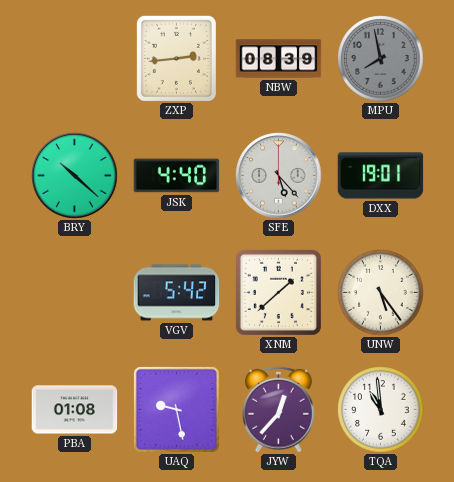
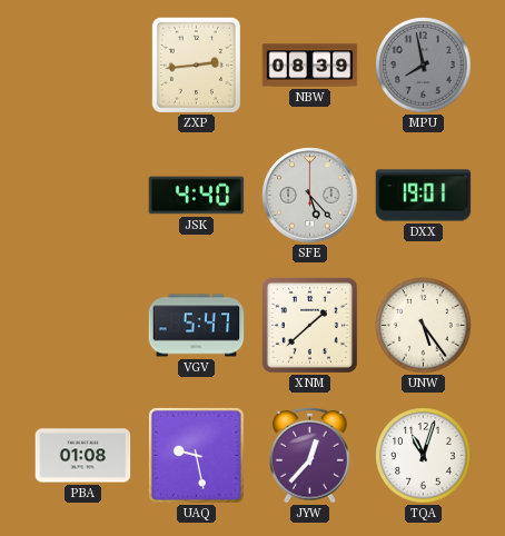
BRY: 10:22 -> none
VGV: 5:42 -> 5:47
TQA: 10:59 -> 11:03
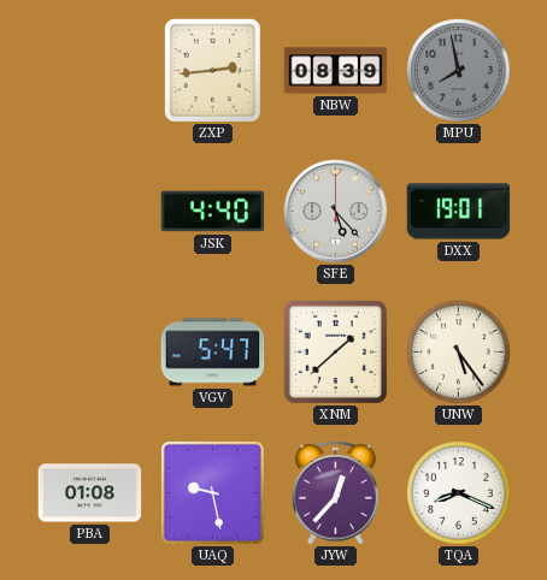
TQA: 11:03 -> 8:19
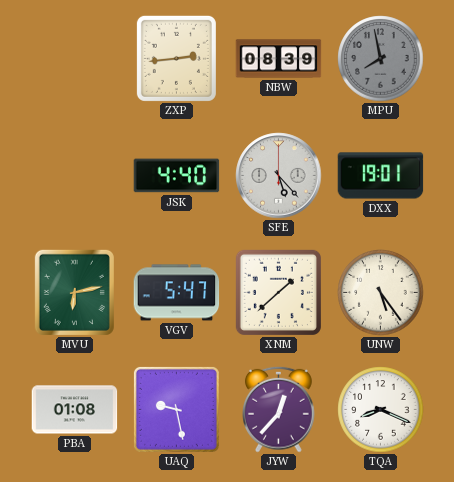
MVU: none -> 6:13
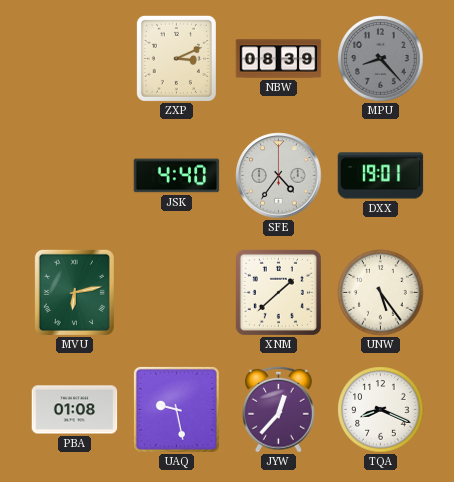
ZXP: 2:44 -> 3:11
MPU: 7:58 -> 8:23
SFE: 5:23 -> 4:36
VGV: 5:47 -> none
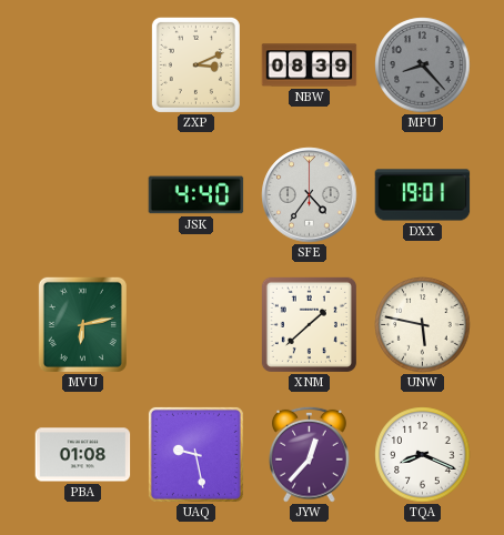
UNW: 5:24 -> 5:47
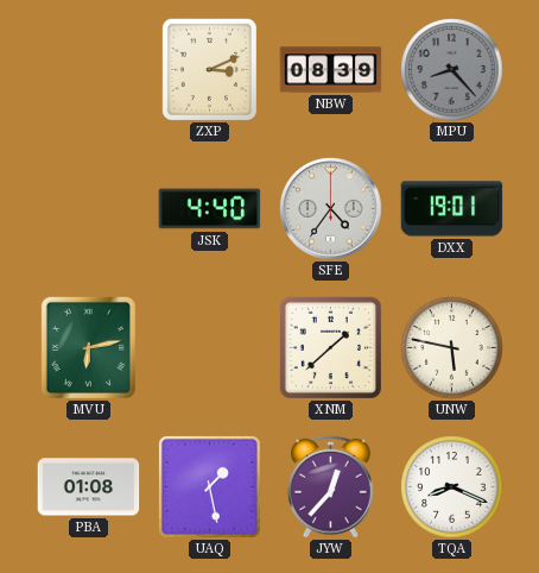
UAQ: 9:28 -> 1:28
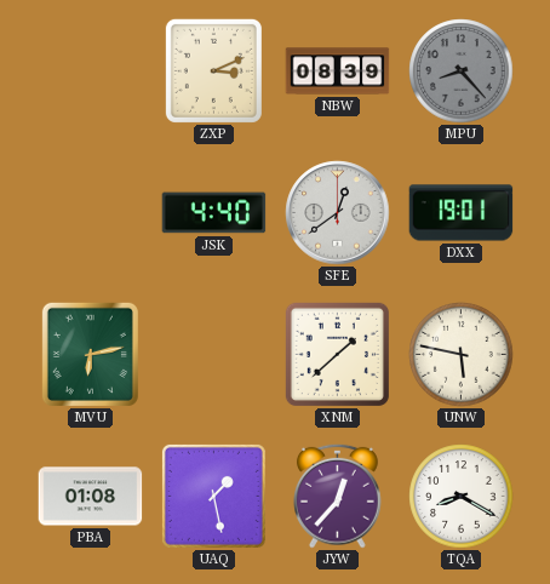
SFE: 4:36 -> 12:39
TQA: 8:19 -> 8:20
